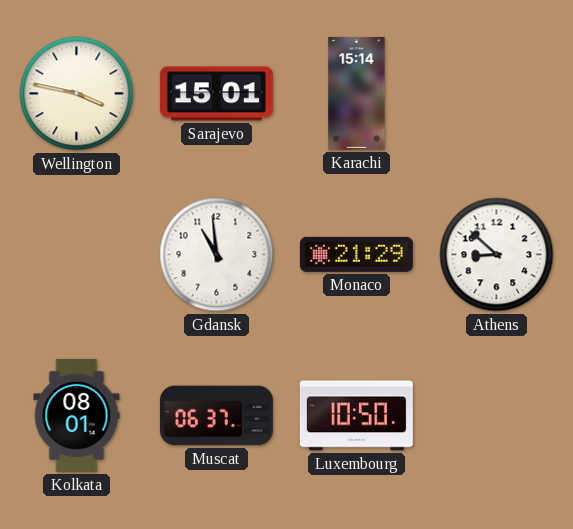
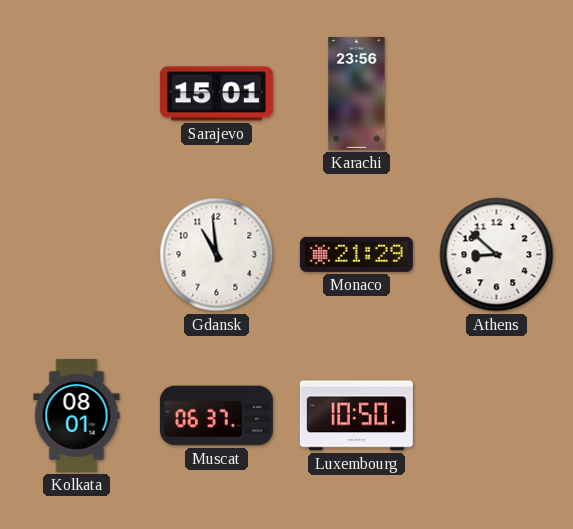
Wellington: 3:47 -> none
Karachi: 15:14 -> 23:56
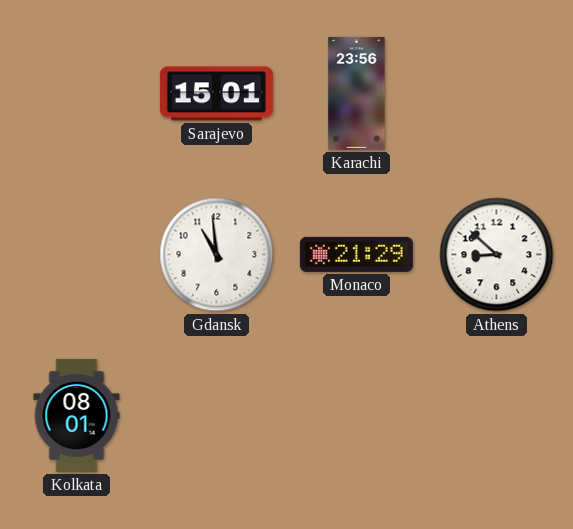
Muscat: 06:37 -> none
Luxembourg: 10:50 -> none
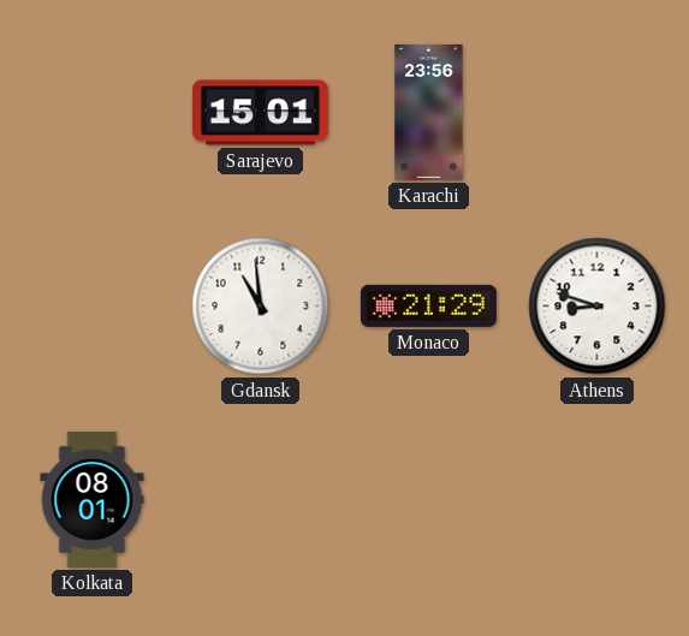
Athens: 8:52 -> 8:48
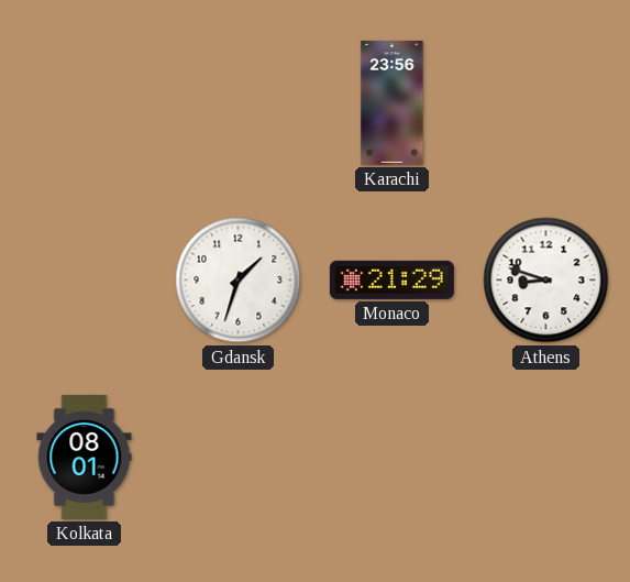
Sarajevo: 15:01 -> none
Gdansk: 10:59 -> 1:33
